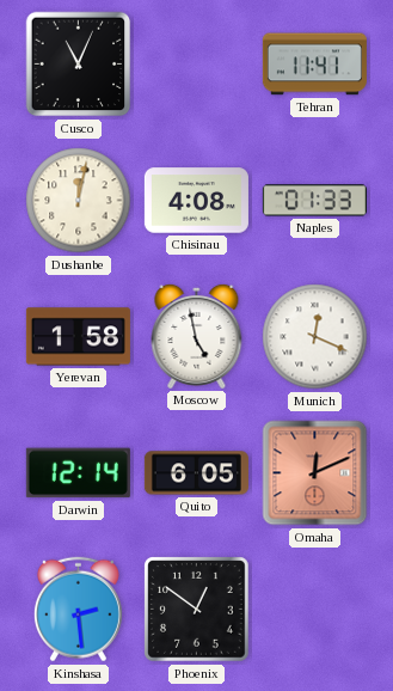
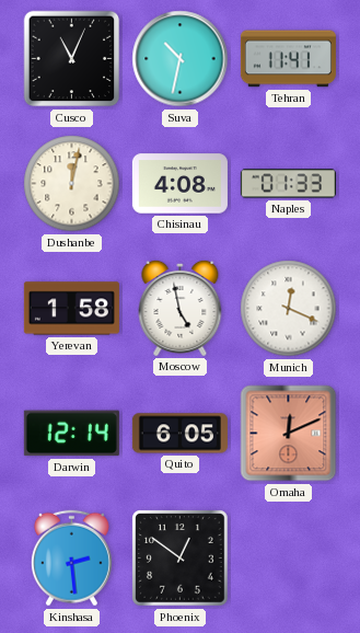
Suva: none -> 10:32
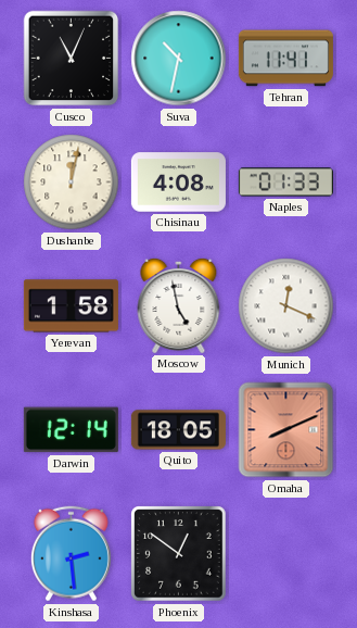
Quito: 6:05 -> 18:05
Omaha: 12:11 -> 8:11
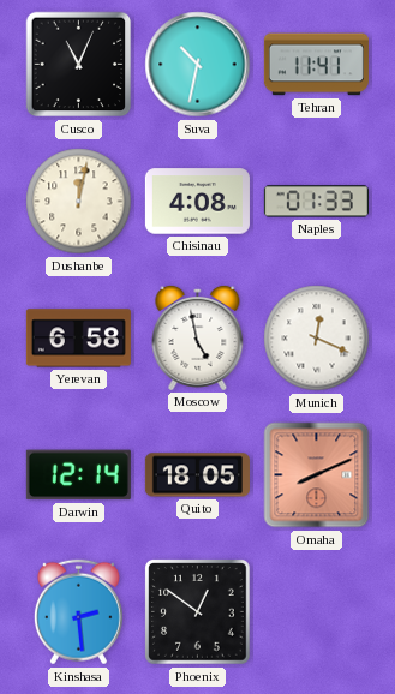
Yerevan: 1:58 -> 6:58
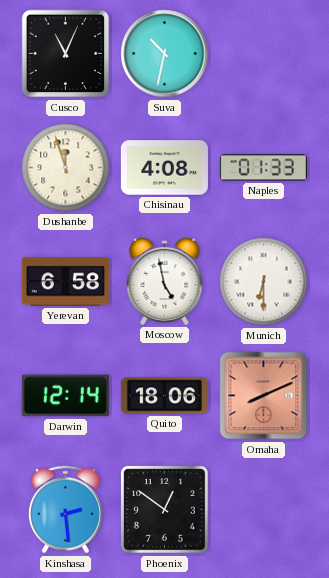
Tehran: 11:41 -> none
Dushanbe: 12:02 -> 11:57
Munich: 12:19 -> 6:30
Quito: 18:05 -> 18:06
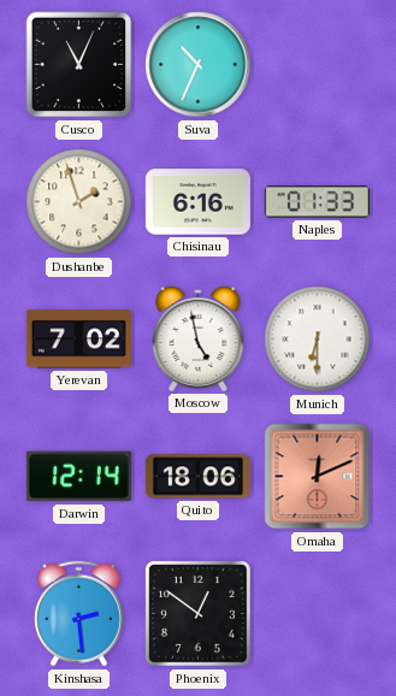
Suva: 10:32 -> 10:34
Dushanbe: 11:57 -> 1:57
Chisinau: 4:08 -> 6:16
Yerevan: 6:58 -> 7:02
Omaha: 8:11 -> 12:11
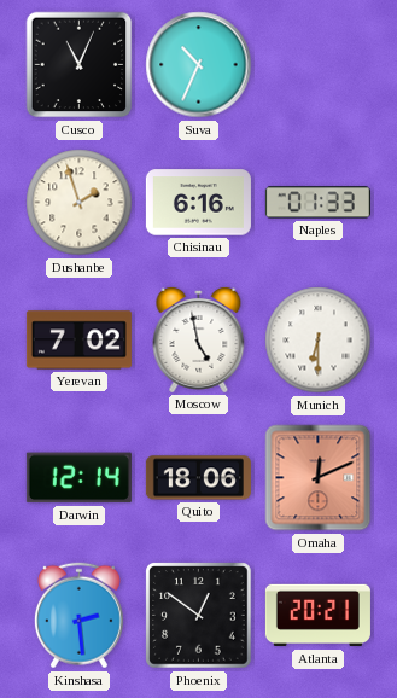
Atlanta: none -> 20:21
